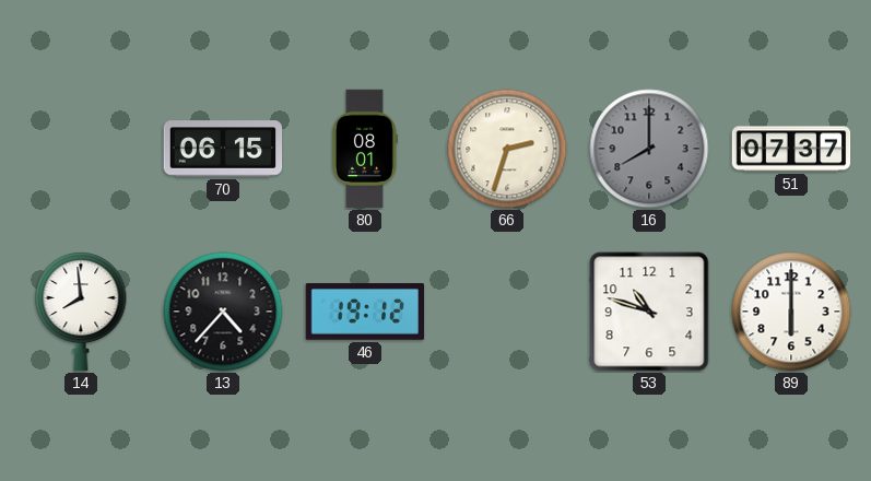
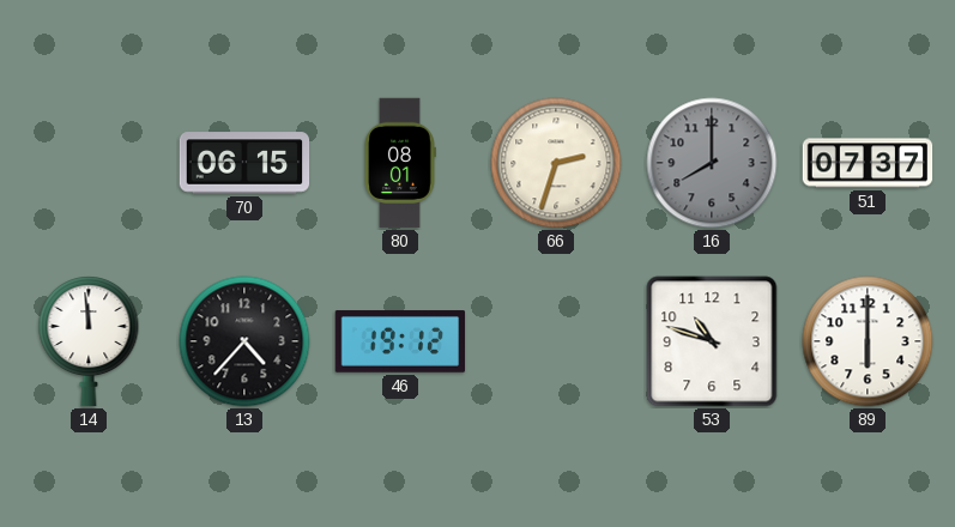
14: 7:59 -> 11:59
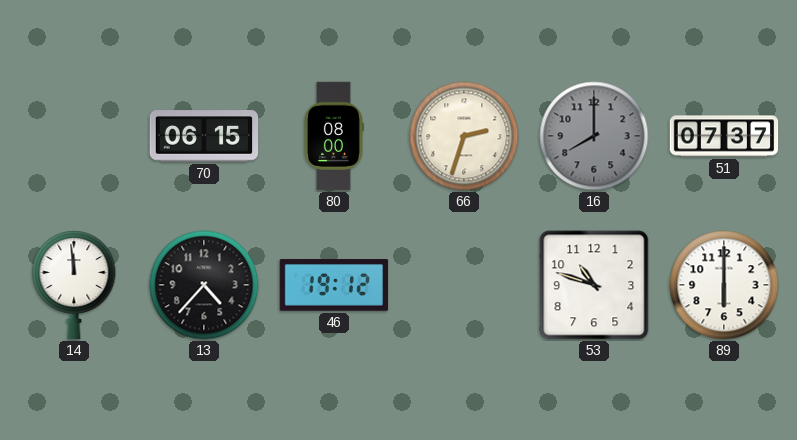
80: 08:01 -> 08:00
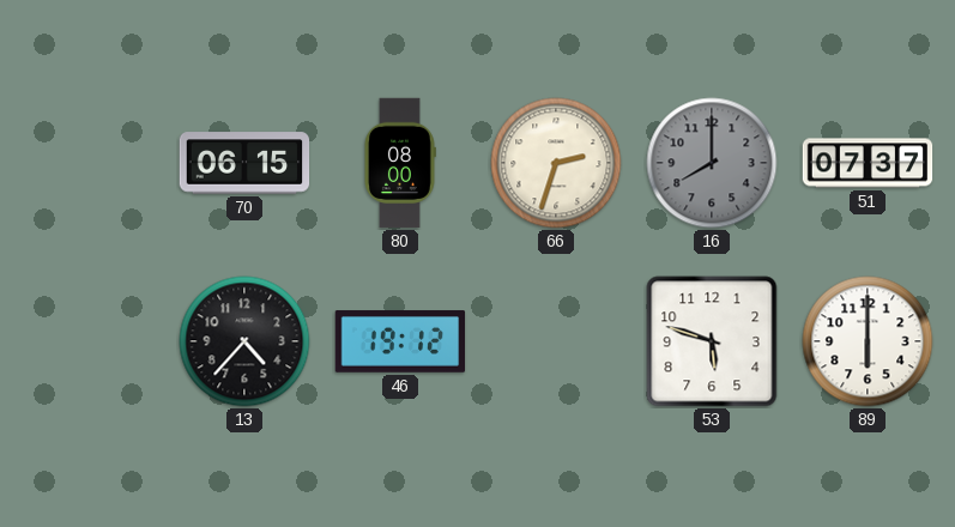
14: 11:59 -> none
53: 10:48 -> 5:48
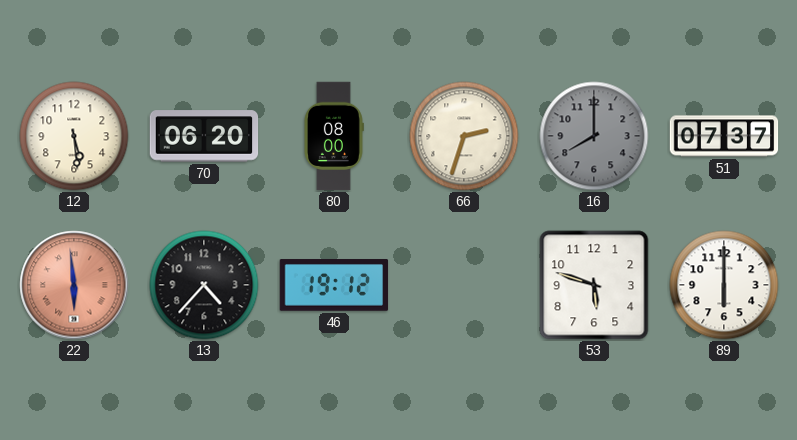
12: none -> 5:29
70: 06:15 -> 06:20
22: none -> 5:59
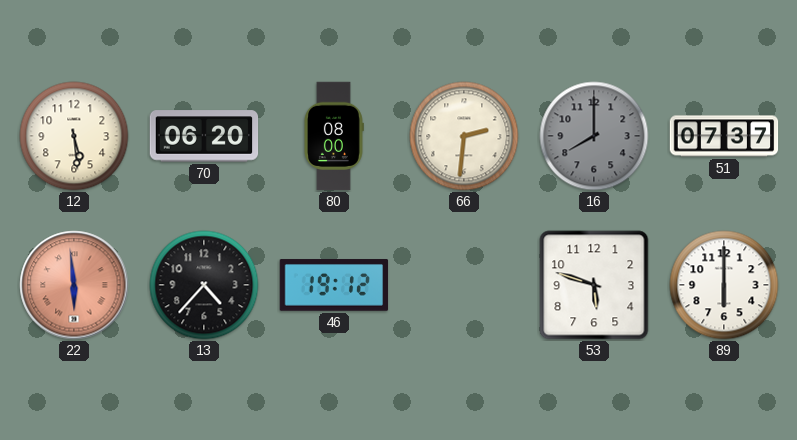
66: 2:33 -> 2:31
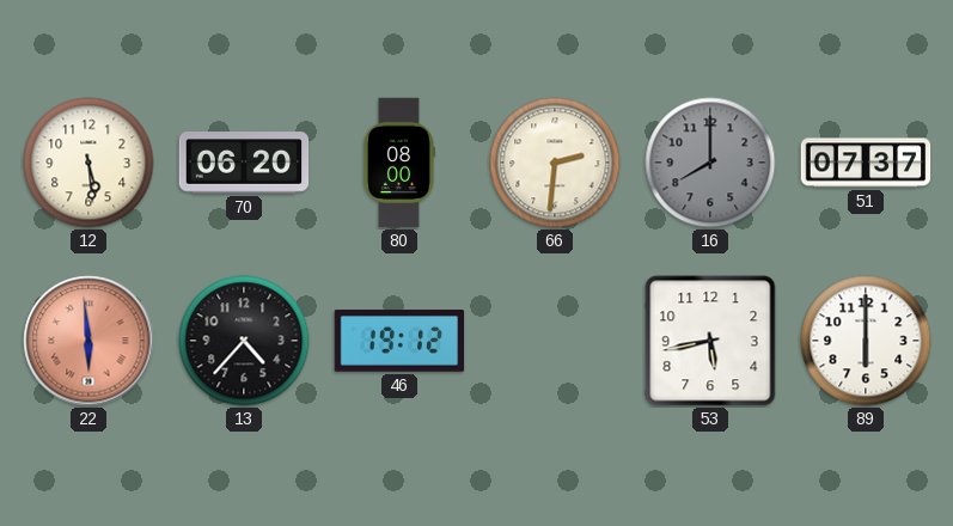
53: 5:48 -> 5:43
